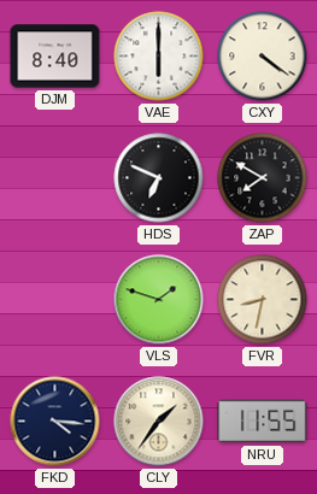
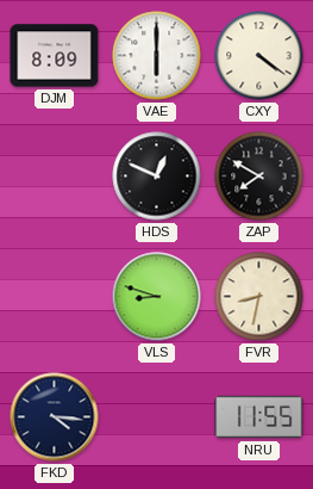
DJM: 8:40 -> 8:09
HDS: 6:49 -> 12:49
VLS: 1:48 -> 8:48
CLY: 1:36 -> none
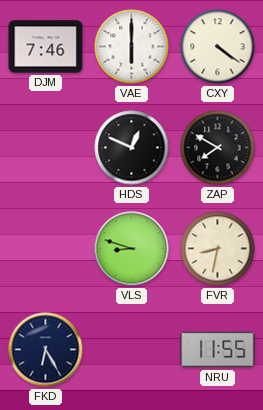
DJM: 8:09 -> 7:46
FKD: 4:16 -> 6:25
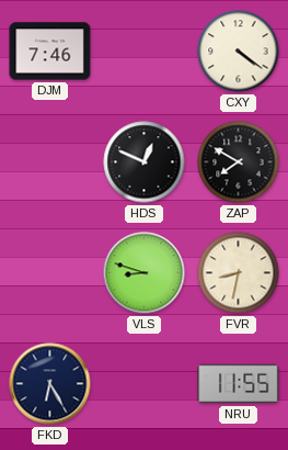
VAE: 6:00 -> none
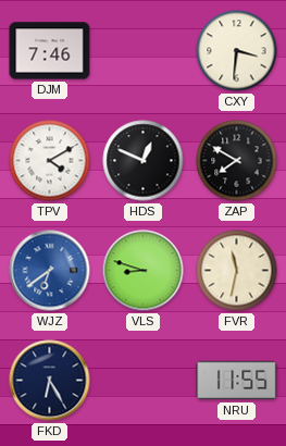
CXY: 4:21 -> 3:31
TPV: none -> 4:10
WJZ: none -> 6:39
FVR: 8:32 -> 11:32
